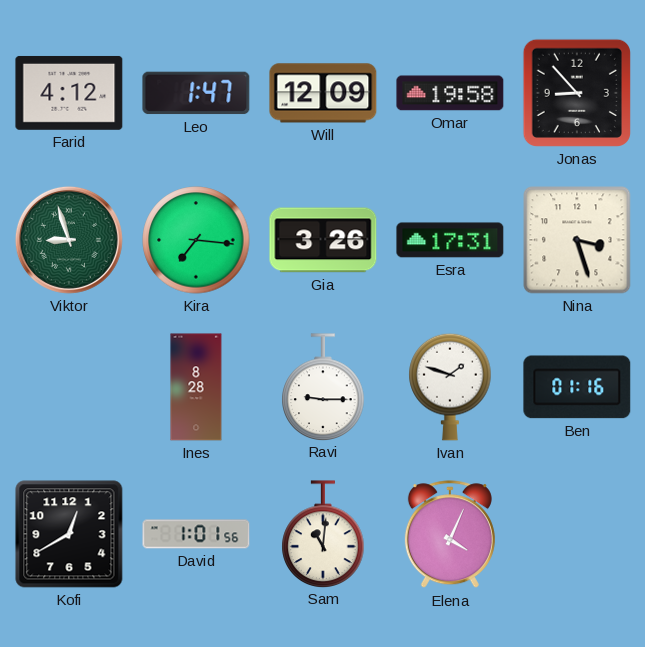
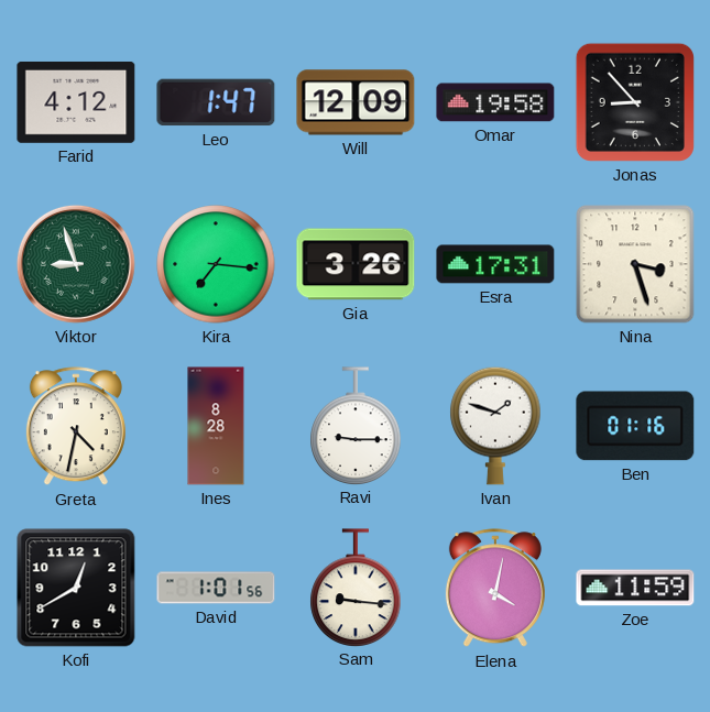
Greta: none -> 4:32
Sam: 11:01 -> 9:16
Elena: 4:04 -> 4:02
Zoe: none -> 11:59
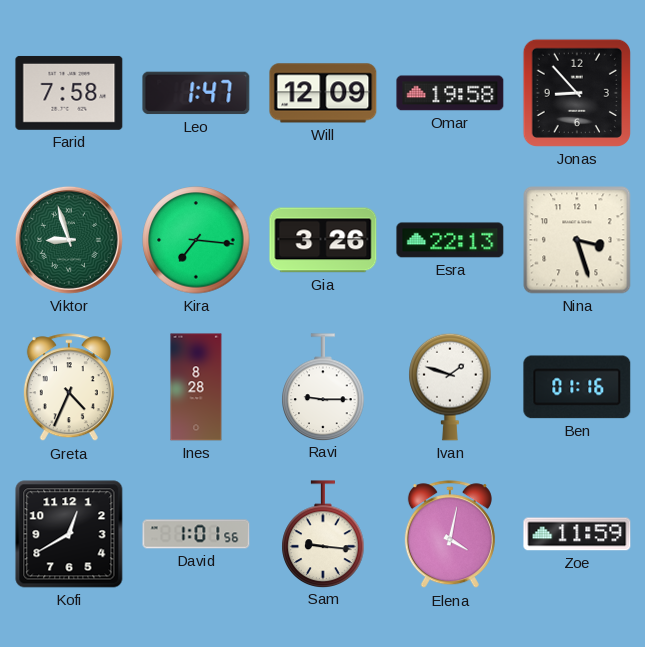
Farid: 4:12 -> 7:58
Esra: 17:31 -> 22:13
Greta: 4:32 -> 4:34
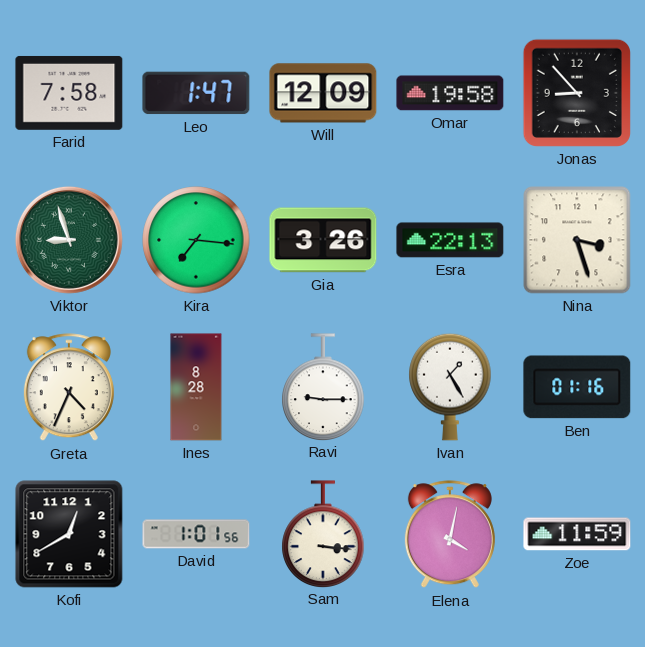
Ivan: 1:48 -> 1:25
Sam: 9:16 -> 3:16
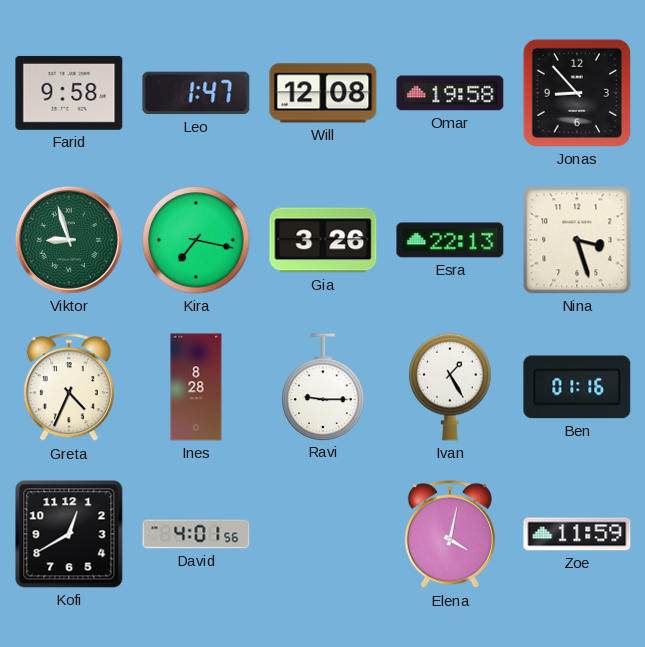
Farid: 7:58 -> 9:58
Will: 12:09 -> 12:08
Kira: 7:16 -> 7:17
David: 1:01 -> 4:01
Sam: 3:16 -> none
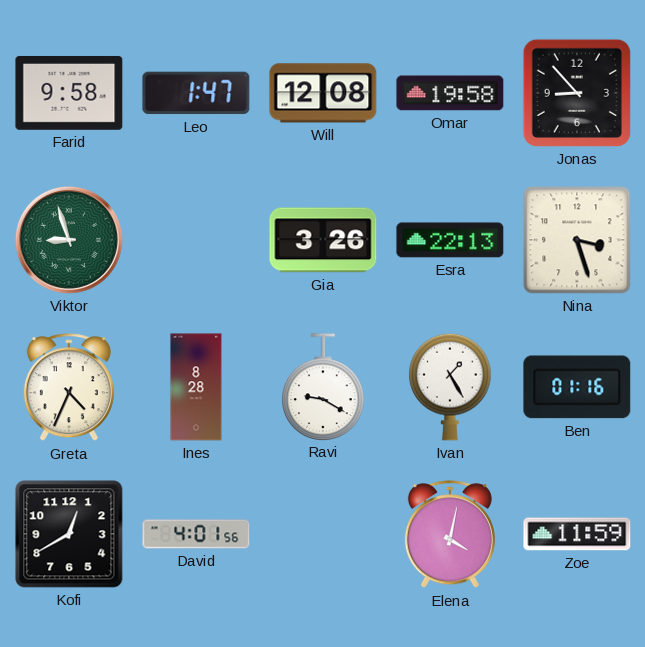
Kira: 7:17 -> none
Ravi: 9:15 -> 9:20
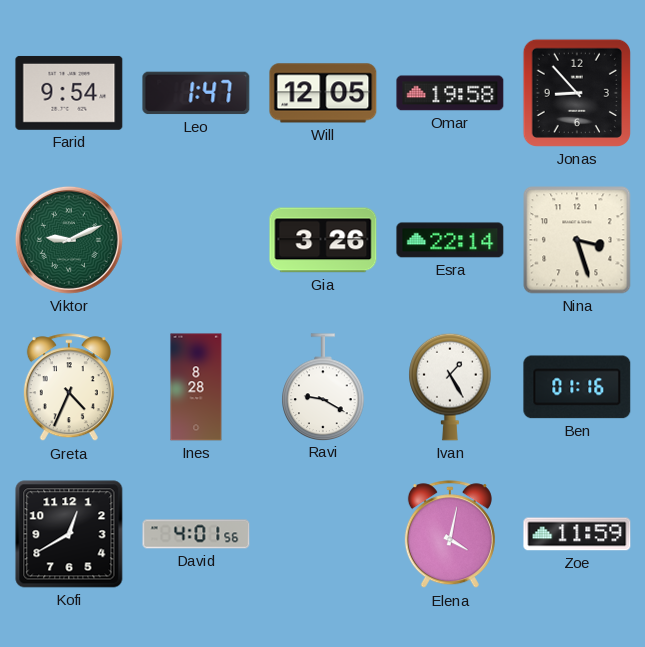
Farid: 9:58 -> 9:54
Will: 12:08 -> 12:05
Viktor: 8:57 -> 9:11
Esra: 22:13 -> 22:14
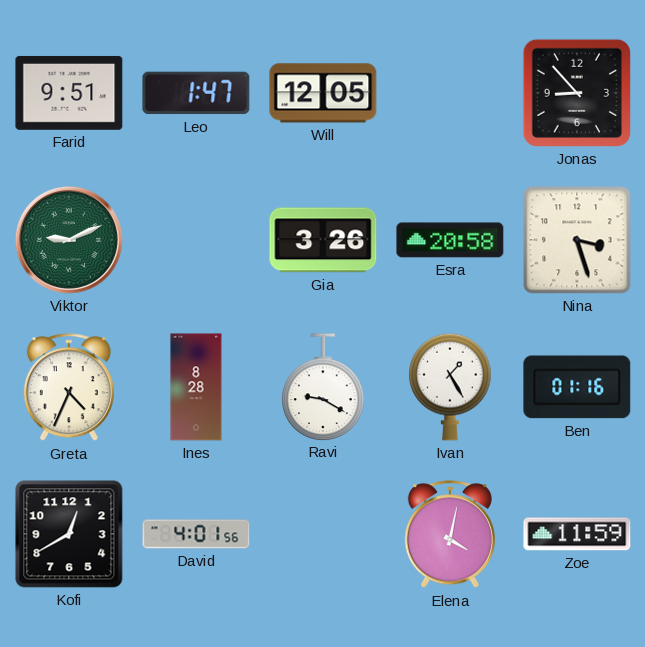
Farid: 9:54 -> 9:51
Omar: 19:58 -> none
Esra: 22:14 -> 20:58
